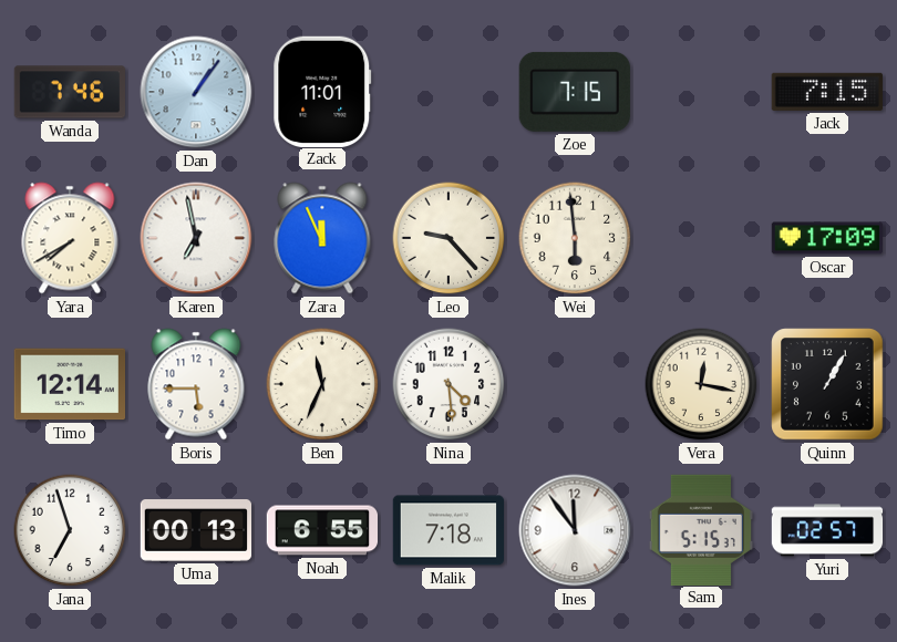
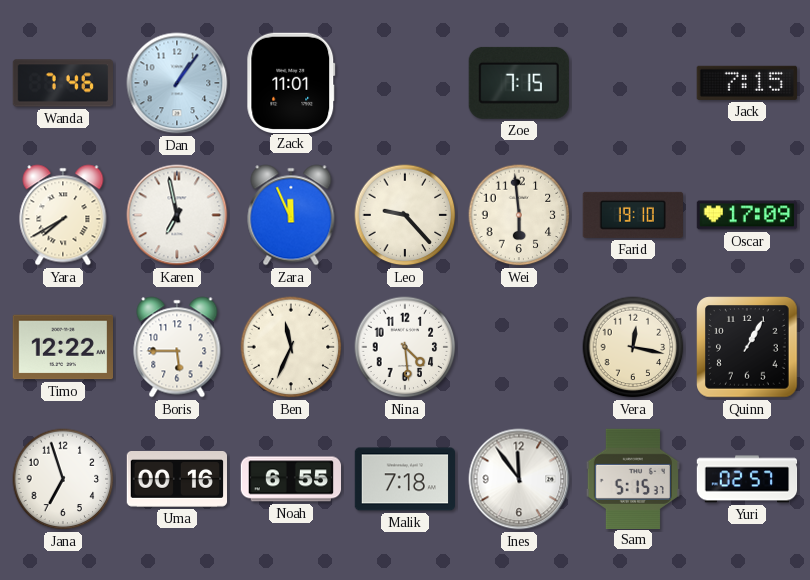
Farid: none -> 19:10
Timo: 12:14 -> 12:22
Uma: 00:13 -> 00:16
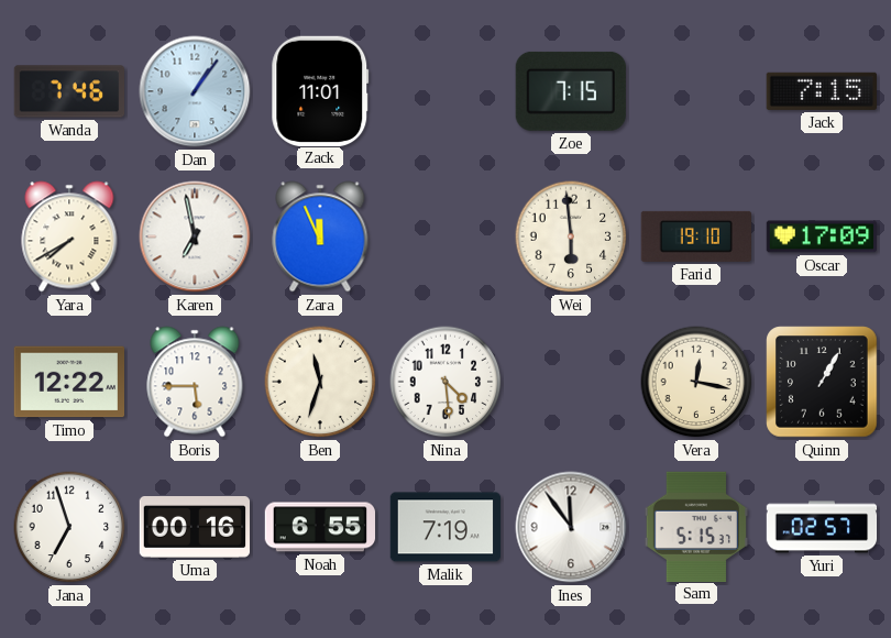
Leo: 9:23 -> none
Ben: 11:34 -> 11:33
Malik: 7:18 -> 7:19
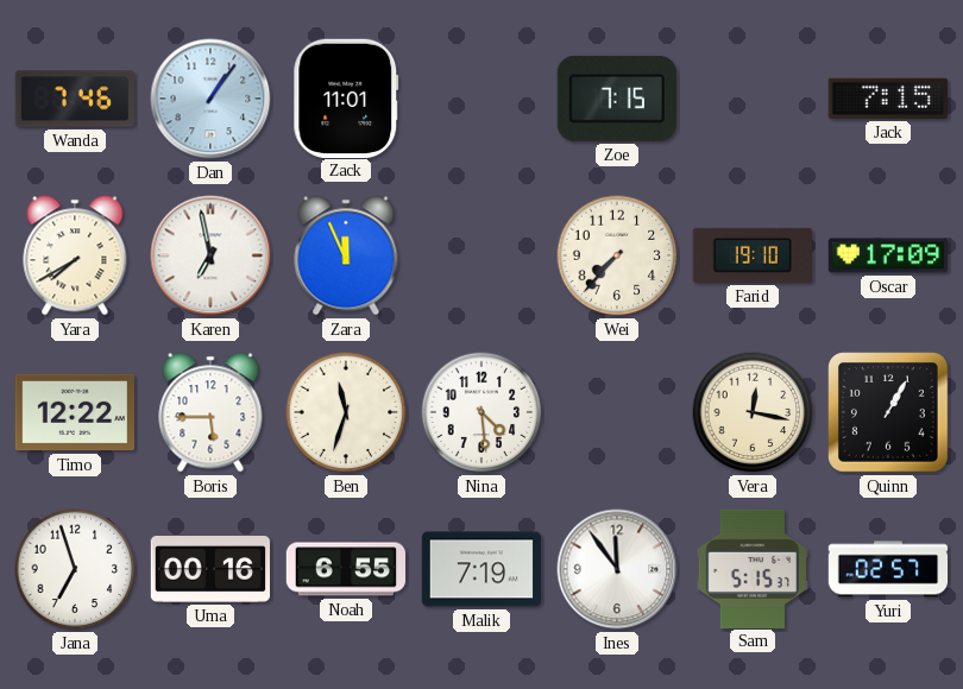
Wei: 5:59 -> 7:37
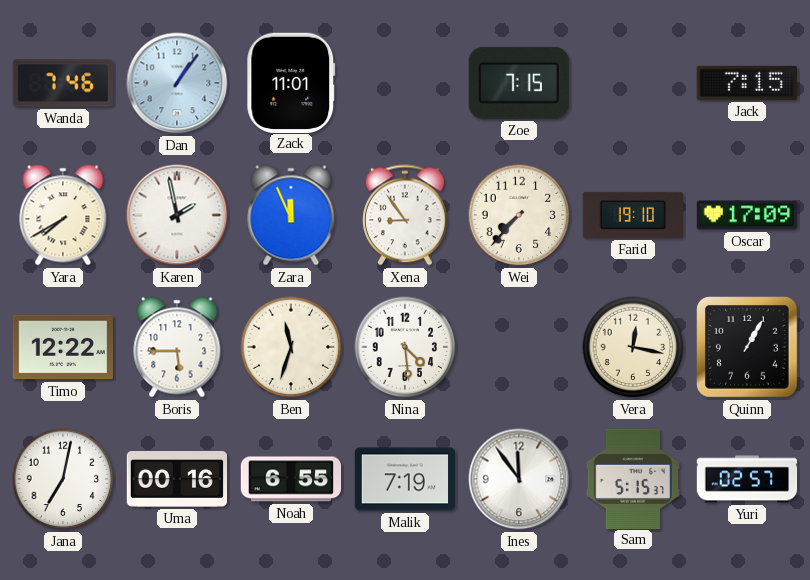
Karen: 6:58 -> 1:58
Xena: none -> 8:54
Jana: 6:57 -> 7:02
